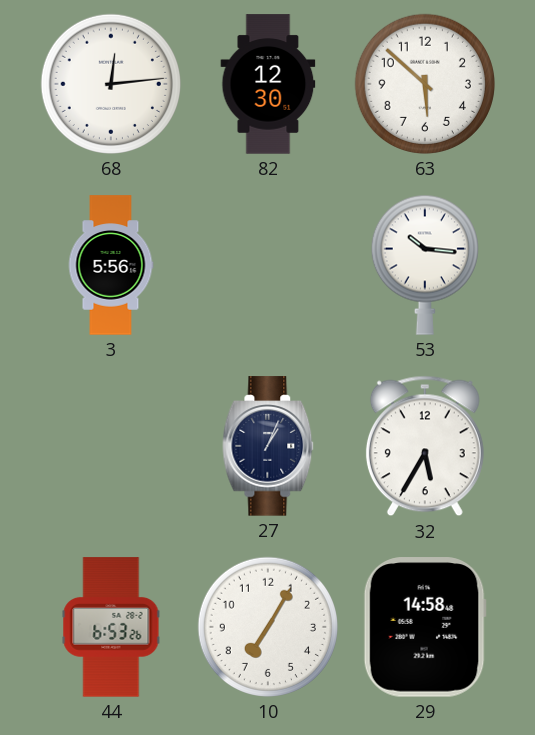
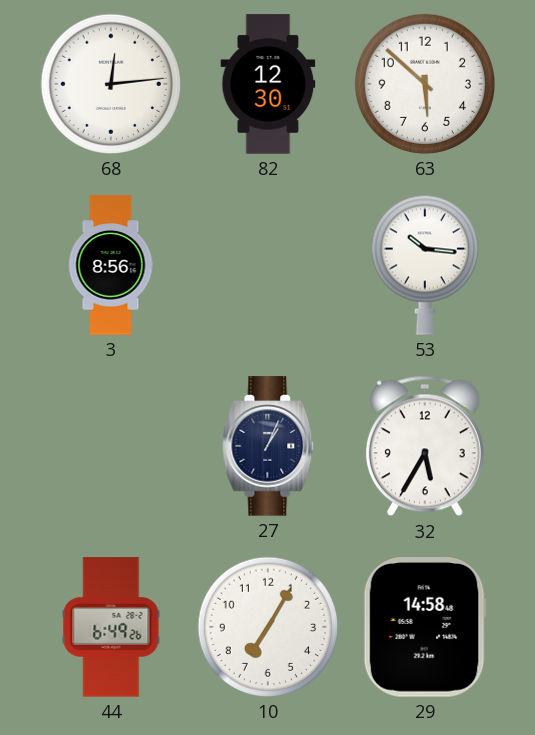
3: 5:56 -> 8:56
44: 6:53 -> 6:49
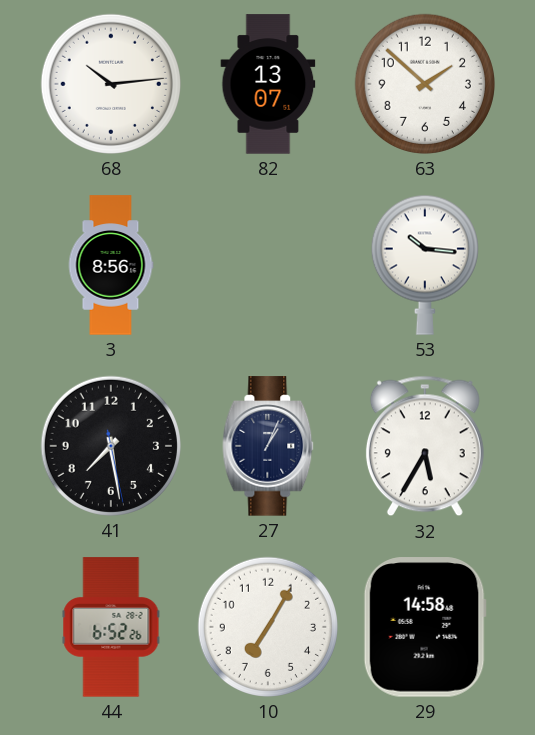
68: 12:14 -> 10:14
82: 12:30 -> 13:07
63: 5:52 -> 1:52
41: none -> 7:28
44: 6:49 -> 6:52
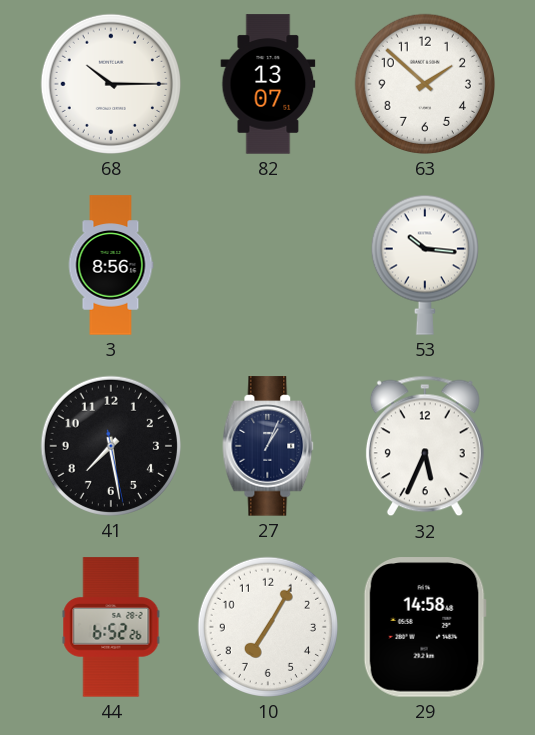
68: 10:14 -> 10:15
32: 5:35 -> 5:34
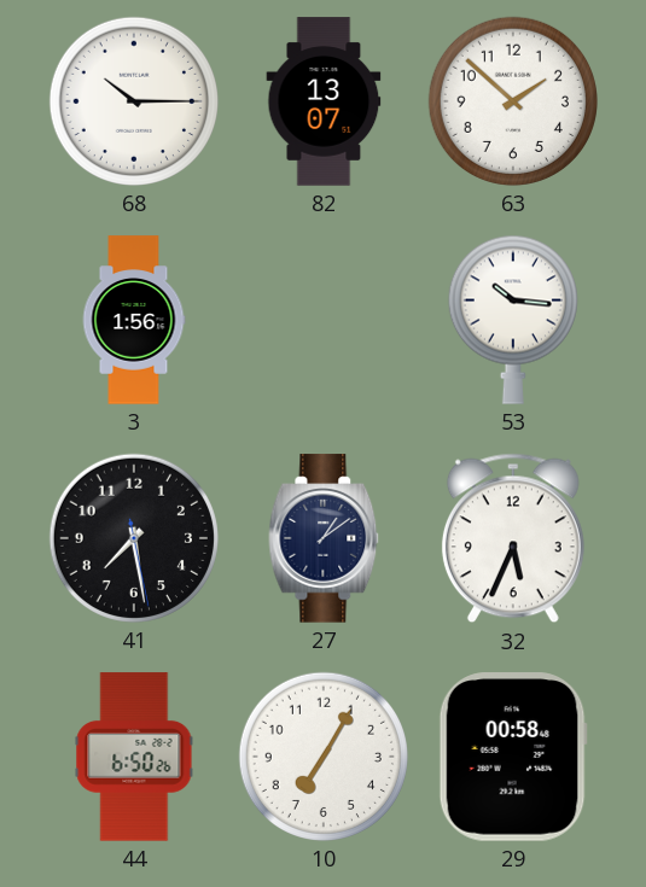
3: 8:56 -> 1:56
27: 1:04 -> 1:09
44: 6:52 -> 6:50
29: 14:58 -> 00:58
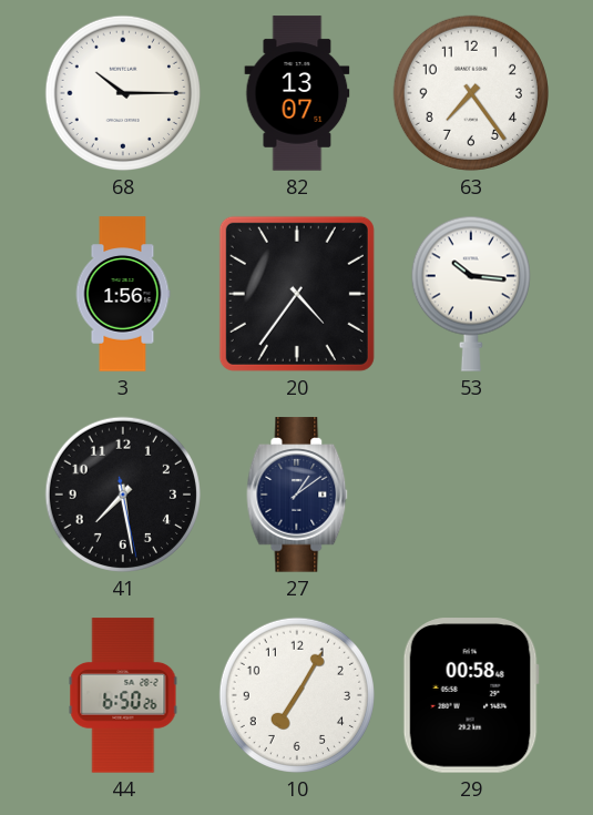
63: 1:52 -> 7:24
20: none -> 4:36
32: 5:34 -> none
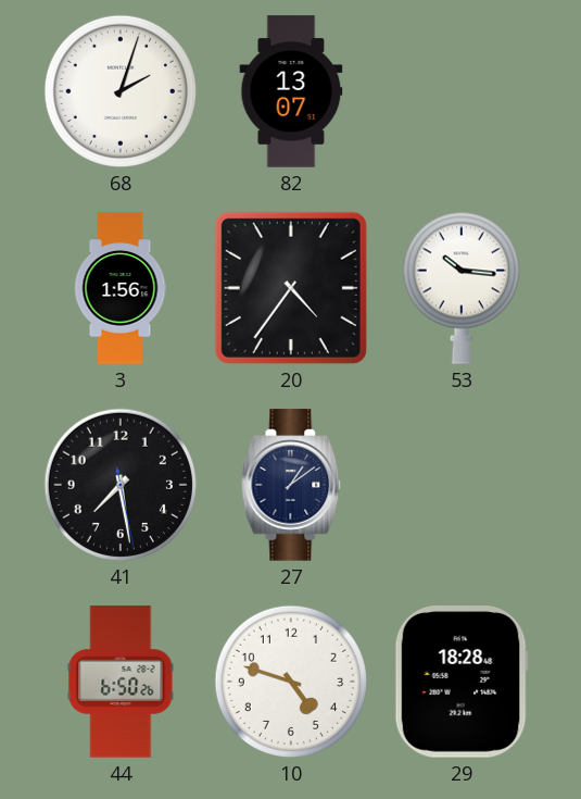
68: 10:15 -> 2:03
63: 7:24 -> none
10: 7:05 -> 4:48
29: 00:58 -> 18:28
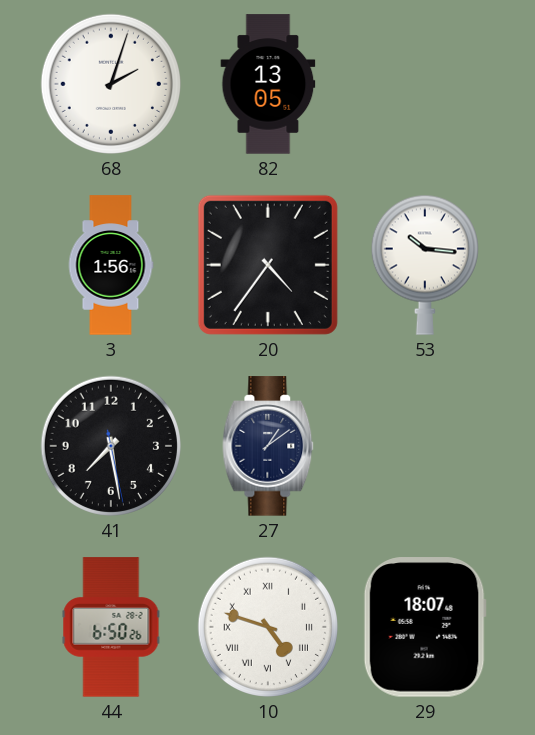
82: 13:07 -> 13:05
10 numerals: Arabic -> Roman
29: 18:28 -> 18:07
